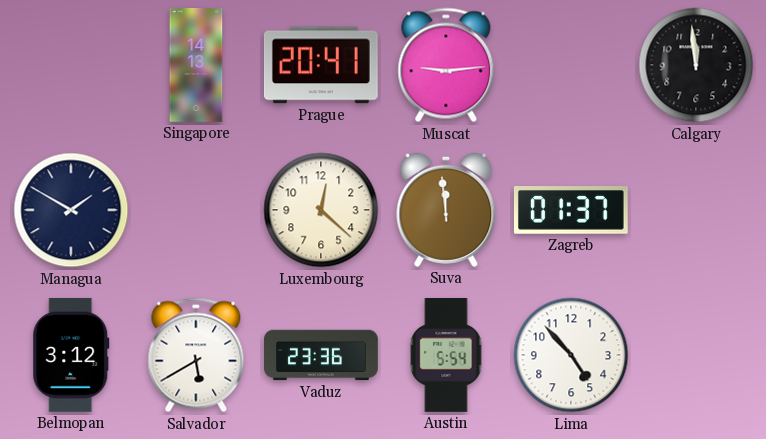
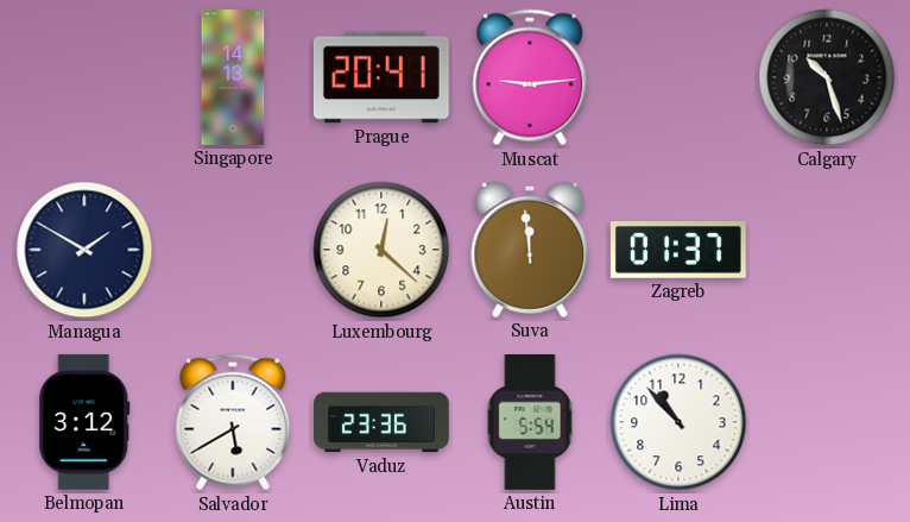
Calgary: 11:59 -> 10:27
Lima: 4:53 -> 10:53
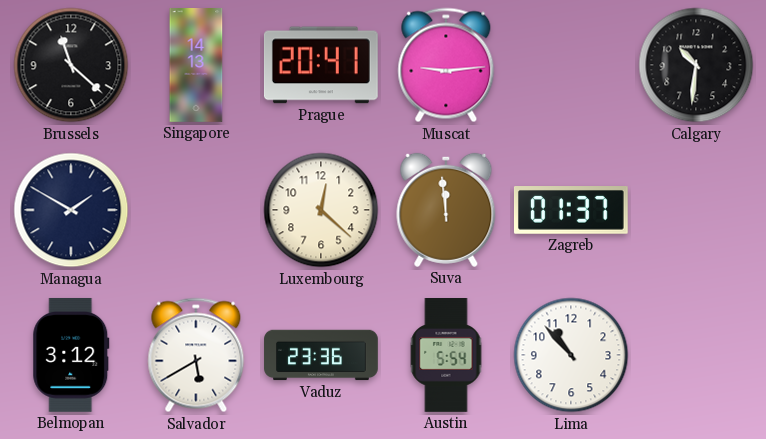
Brussels: none -> 11:22
Calgary: 10:27 -> 10:31
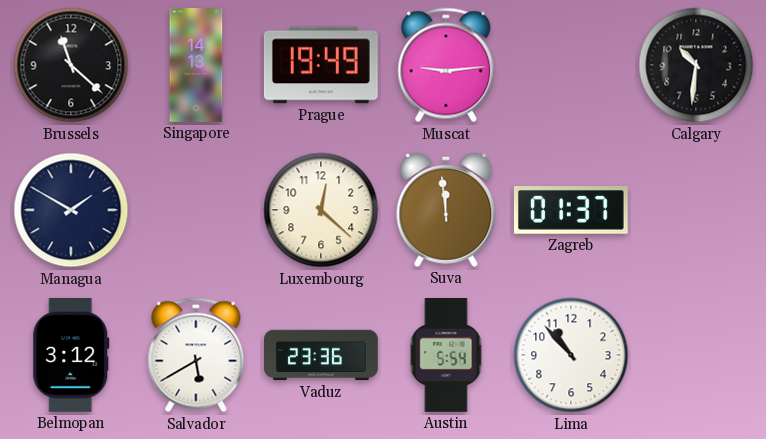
Prague: 20:41 -> 19:49
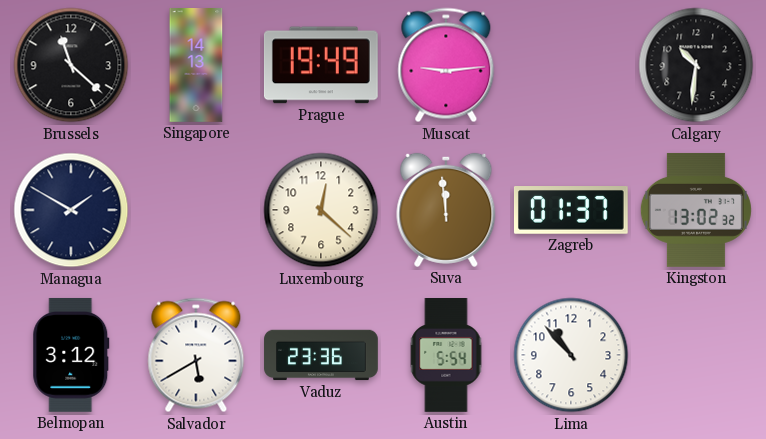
Kingston: none -> 13:02
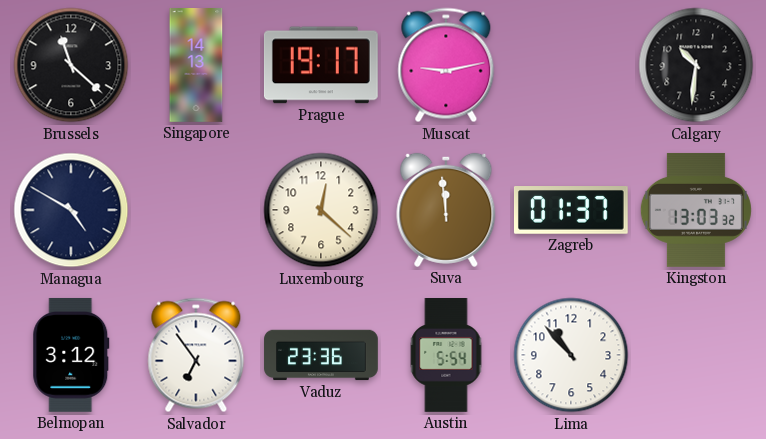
Prague: 19:49 -> 19:17
Muscat: 9:14 -> 9:13
Managua: 1:50 -> 4:50
Kingston: 13:02 -> 13:03
Salvador: 5:40 -> 6:54
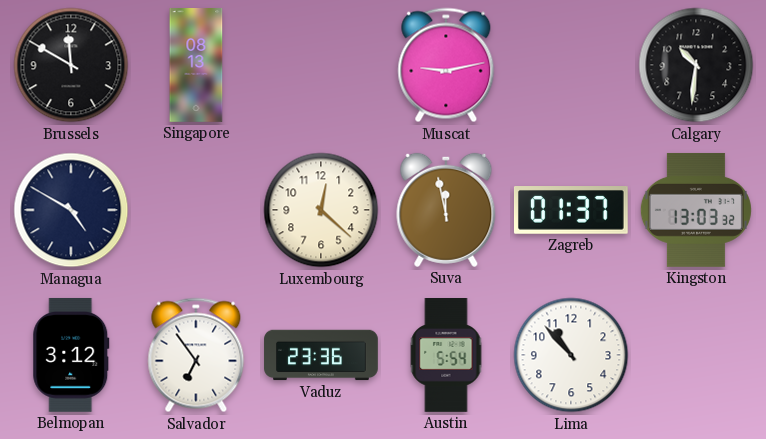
Brussels: 11:22 -> 11:50
Singapore: 14:13 -> 08:13
Prague: 19:17 -> none
Suva: 11:59 -> 11:58
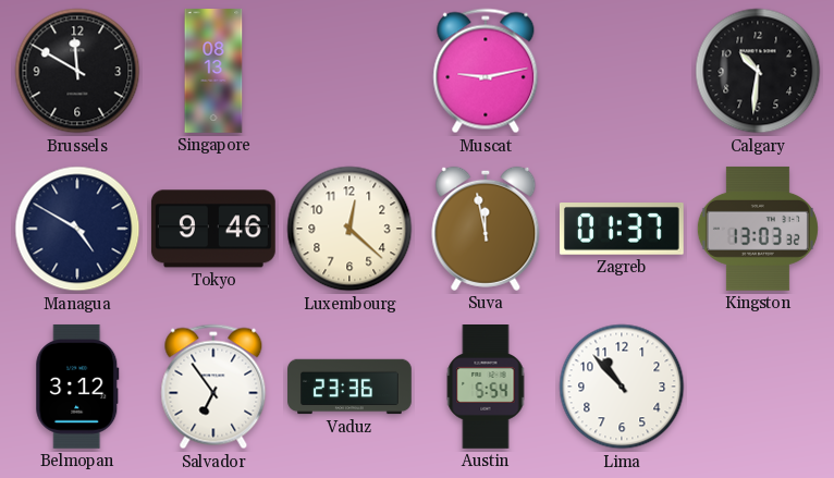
Tokyo: none -> 9:46
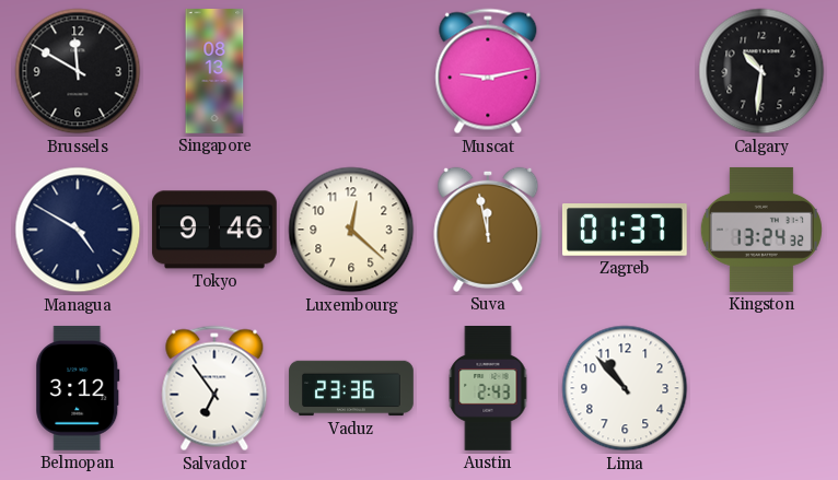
Kingston: 13:03 -> 13:24
Austin: 5:54 -> 2:43
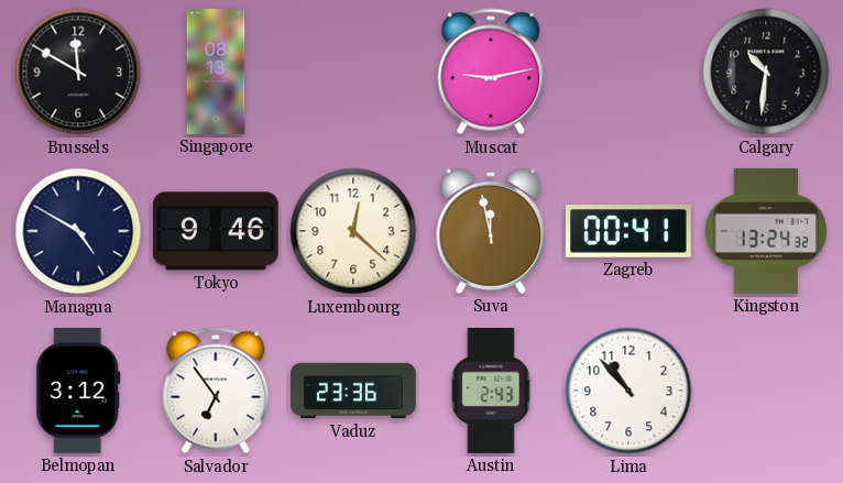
Zagreb: 01:37 -> 00:41
